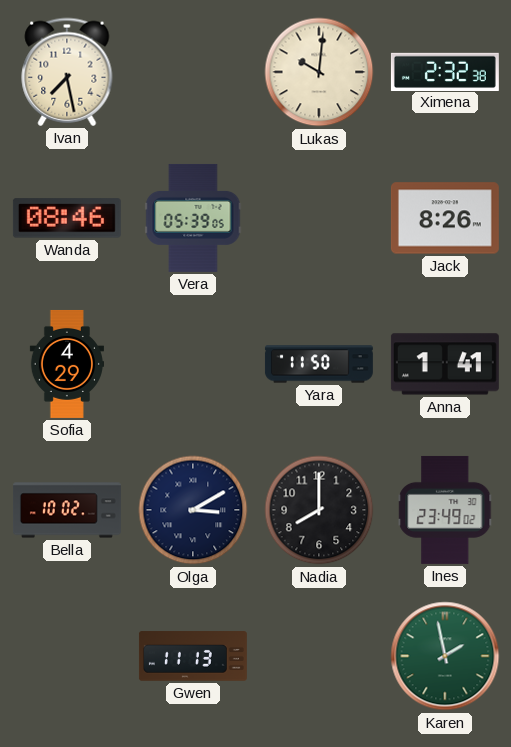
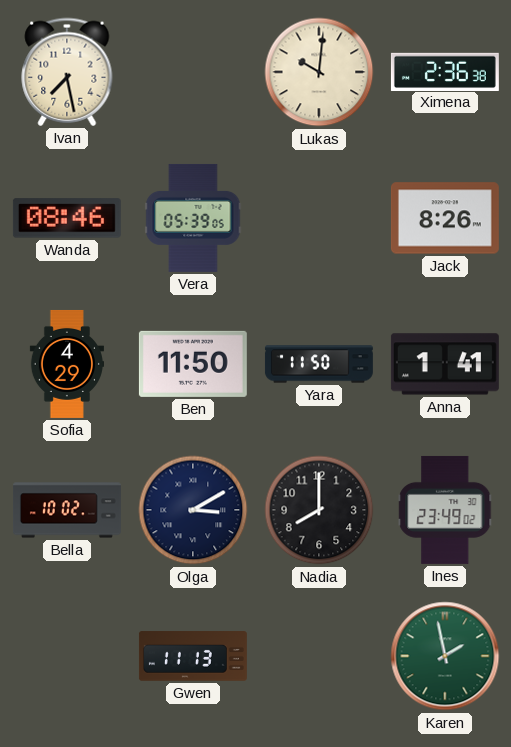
Ximena: 2:32 -> 2:36
Ben: none -> 11:50
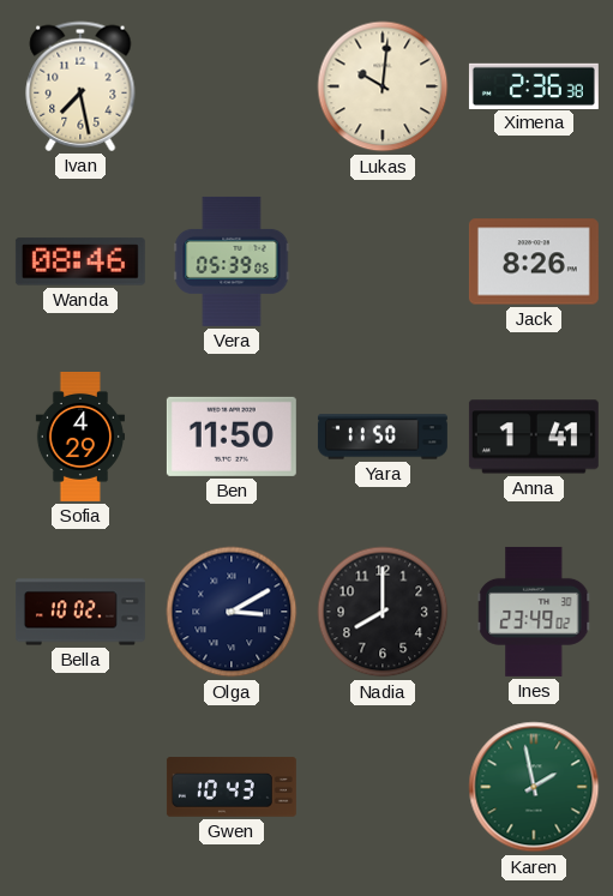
Gwen: 11:13 -> 10:43
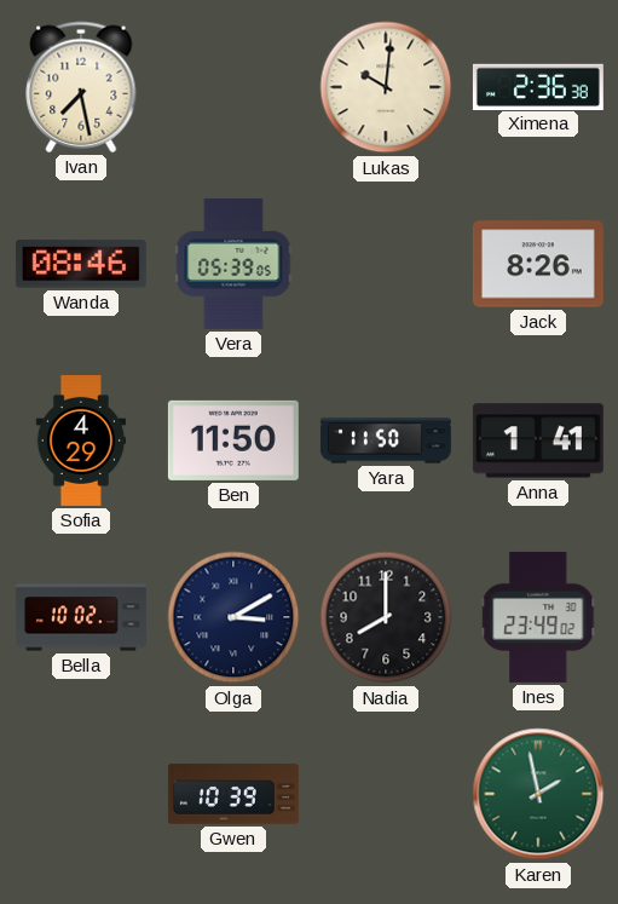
Gwen: 10:43 -> 10:39
